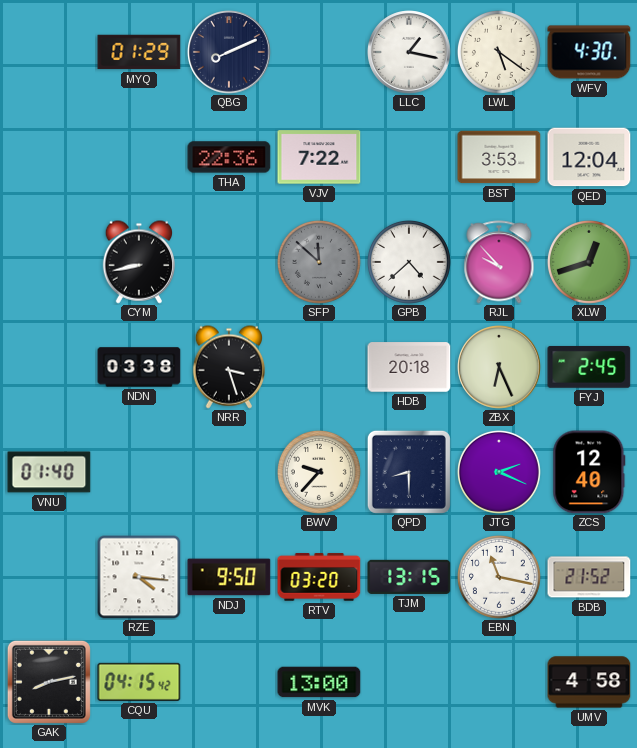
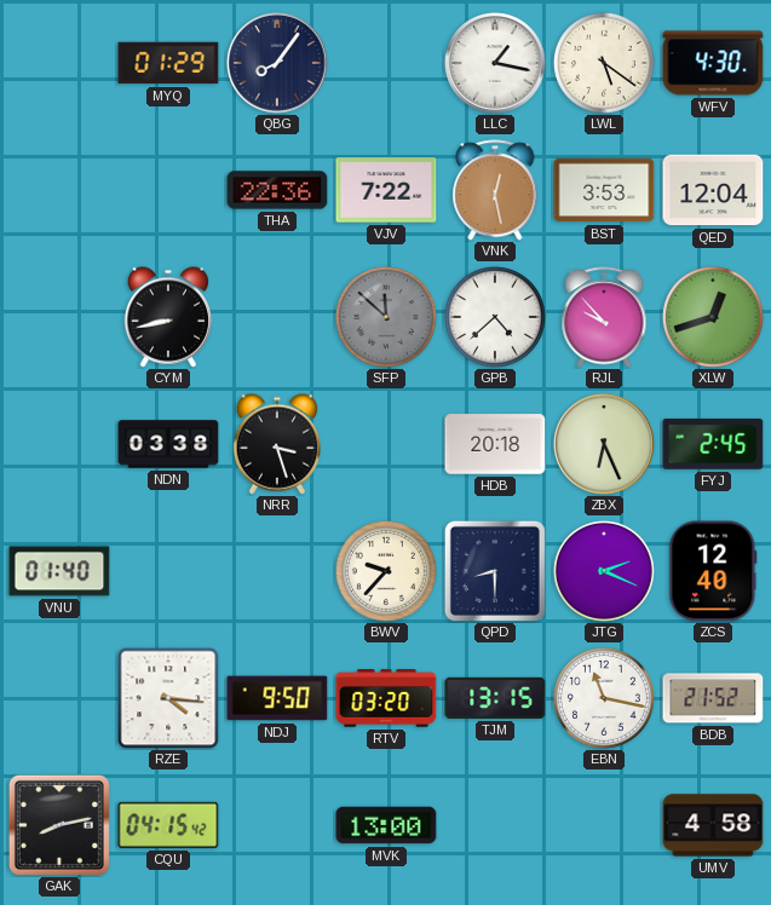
QBG: 8:11 -> 8:06
VNK: none -> 12:28
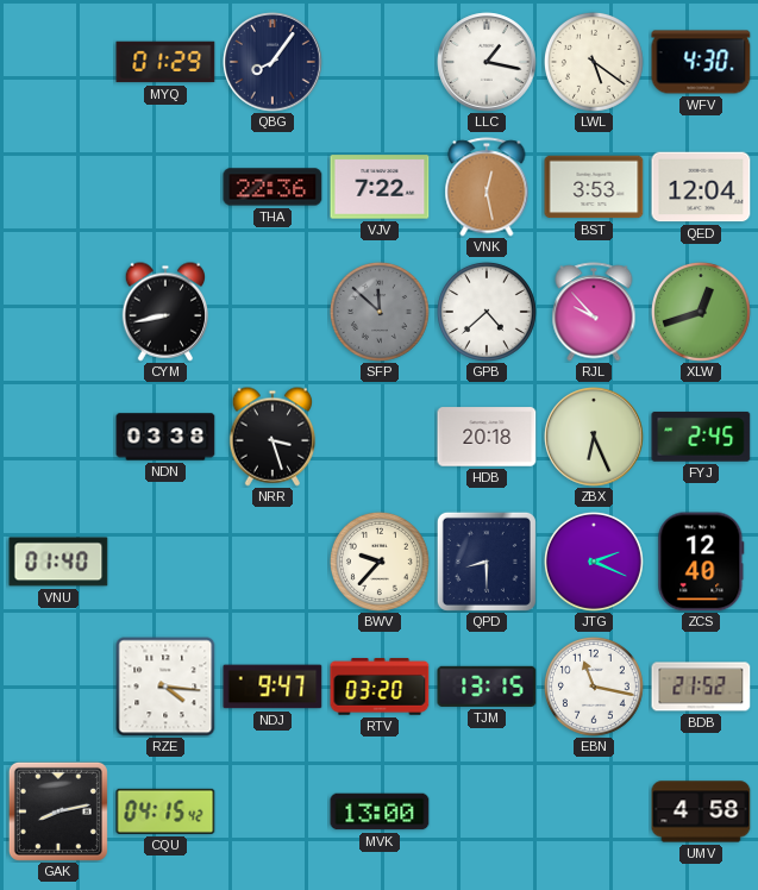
NDJ: 9:50 -> 9:47
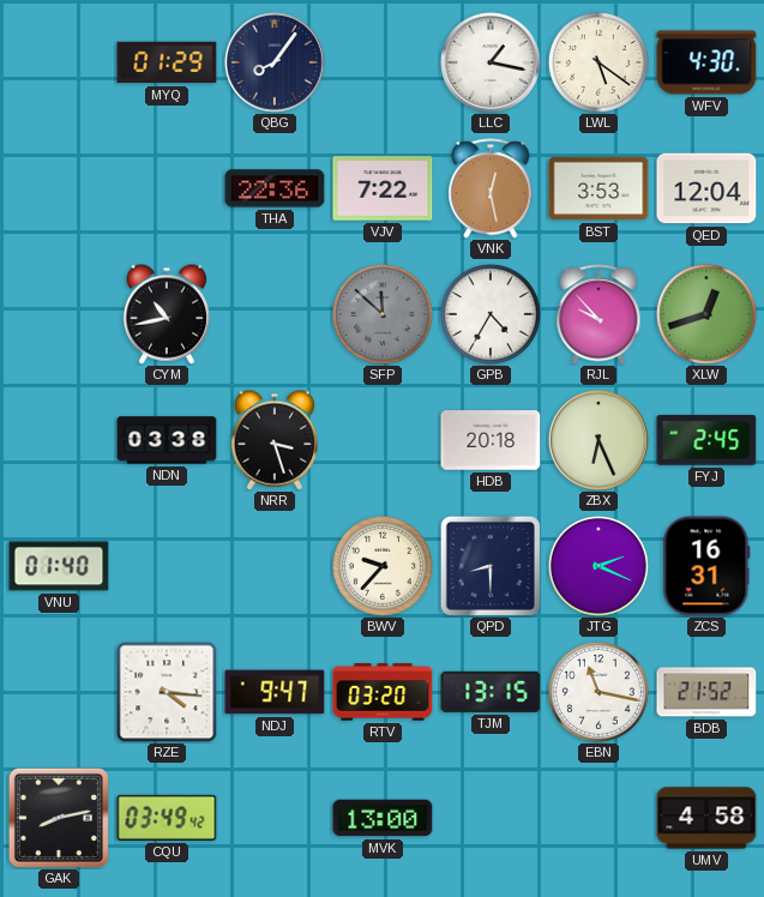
CYM: 8:43 -> 10:43
GPB: 4:38 -> 4:35
ZCS: 12:40 -> 16:31
CQU: 04:15 -> 03:49
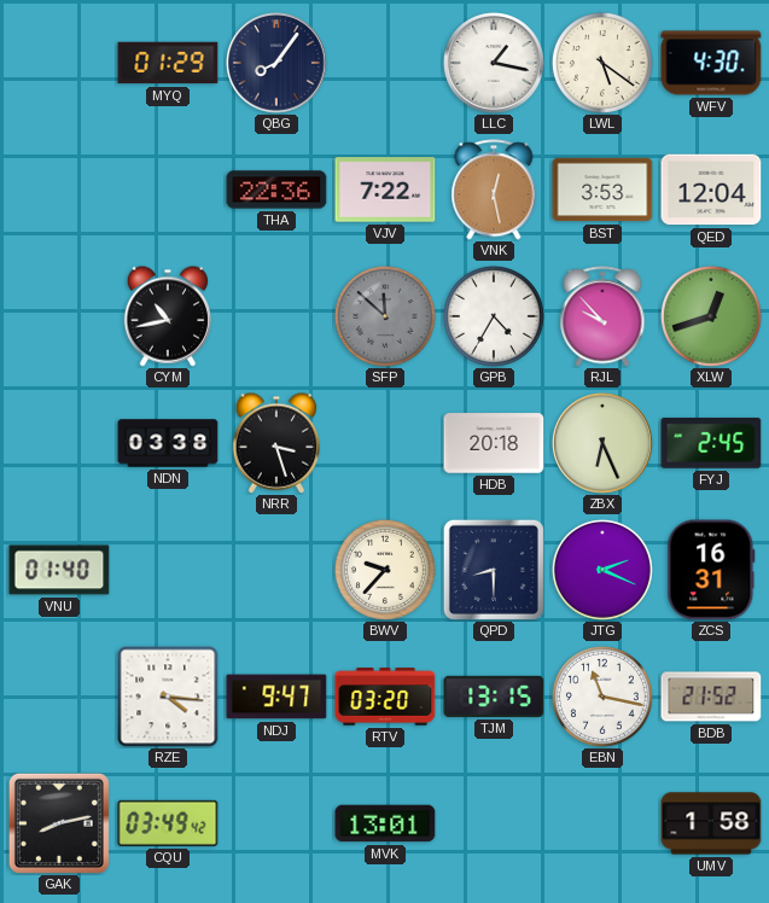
MVK: 13:00 -> 13:01
UMV: 4:58 -> 1:58
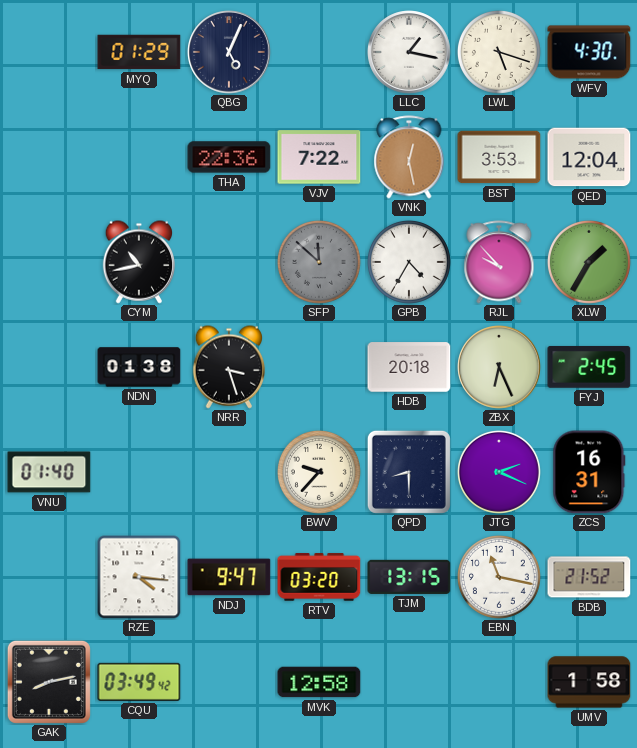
QBG: 8:06 -> 5:04
LWL: 5:21 -> 5:18
XLW: 12:42 -> 1:35
NDN: 03:38 -> 01:38
MVK: 13:01 -> 12:58
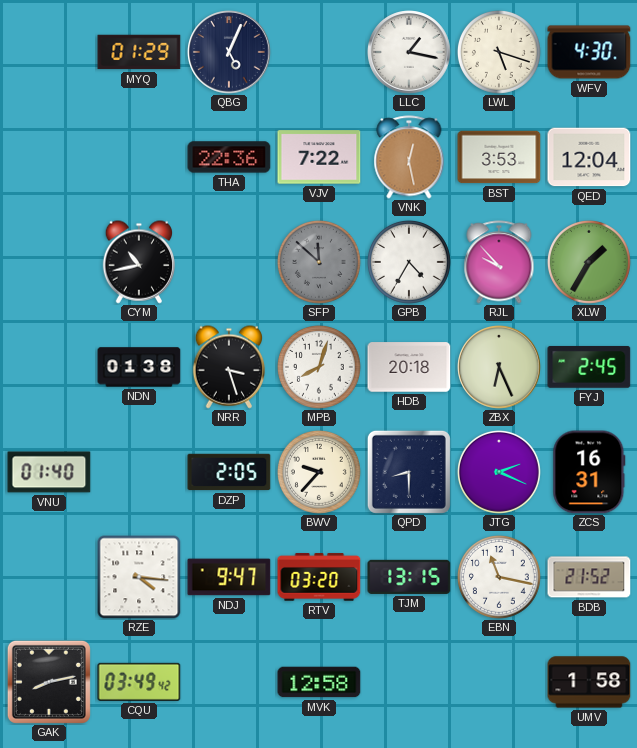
MPB: none -> 8:03
DZP: none -> 2:05
